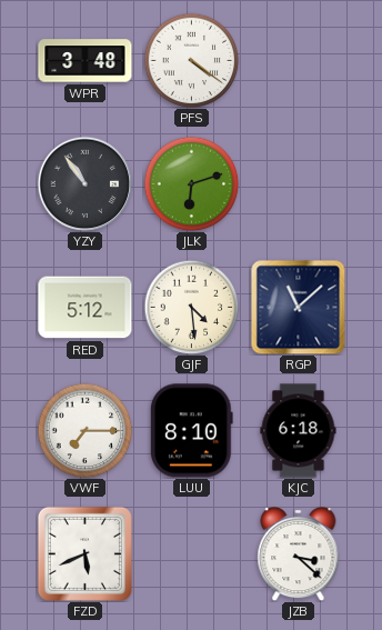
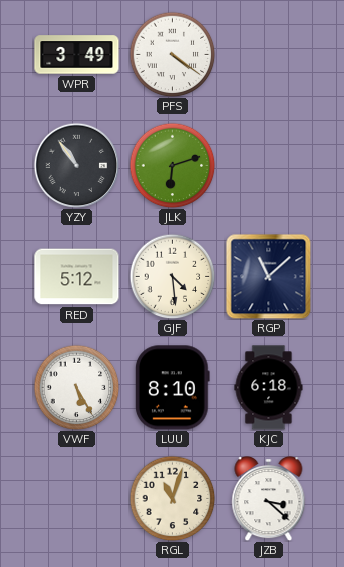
WPR: 3:48 -> 3:49
VWF: 7:15 -> 5:25
FZD: 5:41 -> none
RGL: none -> 11:03
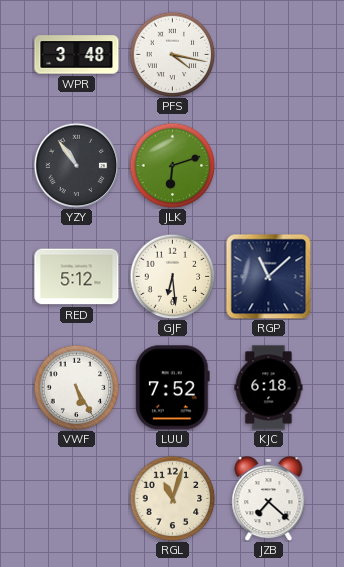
WPR: 3:49 -> 3:48
PFS: 4:21 -> 4:17
GJF: 4:29 -> 6:29
LUU: 8:10 -> 7:52
JZB: 3:22 -> 7:22
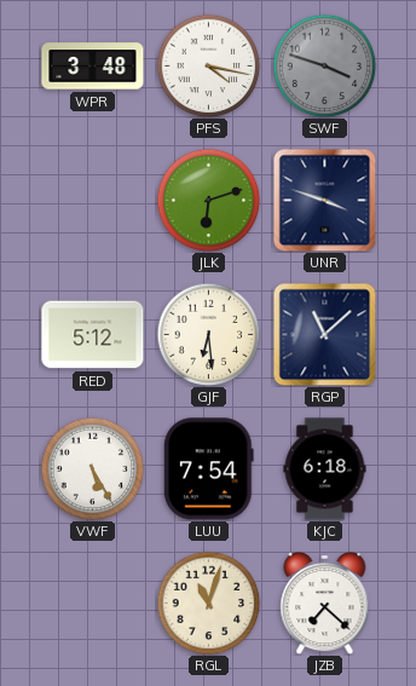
SWF: none -> 3:48
YZY: 10:54 -> none
UNR: none -> 3:48
LUU: 7:52 -> 7:54
